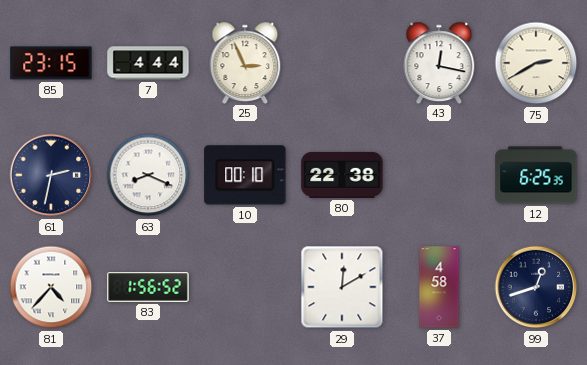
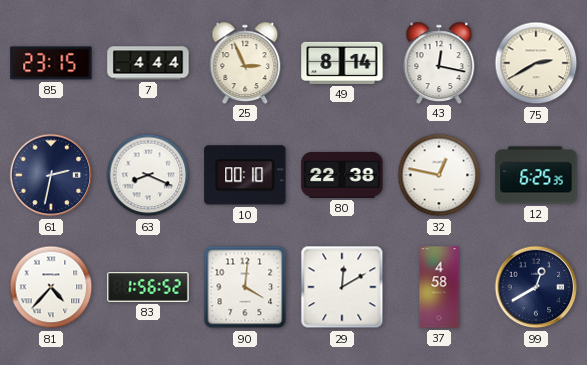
49: none -> 8:14
32: none -> 12:47
90: none -> 4:01
99: 12:42 -> 12:40
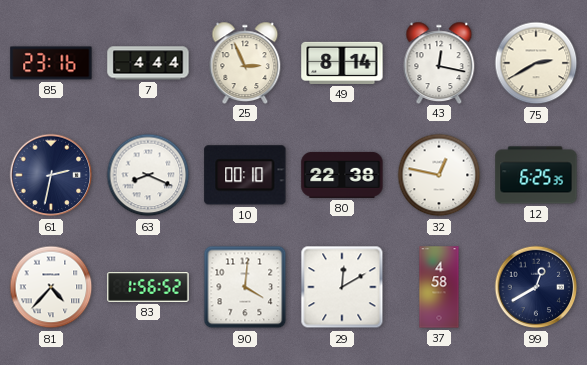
85: 23:15 -> 23:16
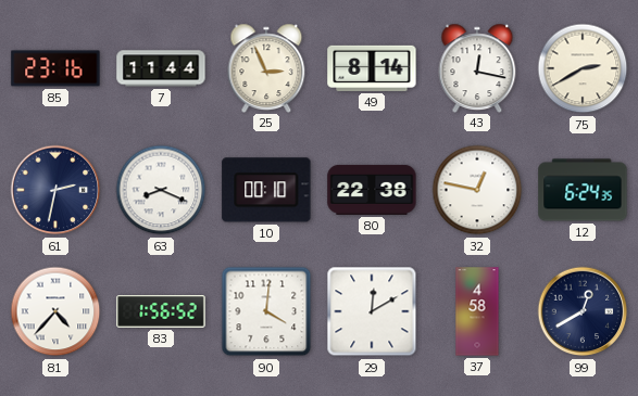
7: 4:44 -> 11:44
12: 6:25 -> 6:24
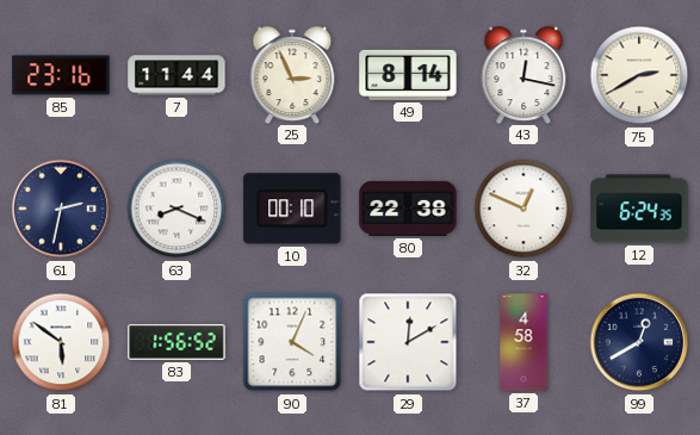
32: 12:47 -> 12:49
81: 4:37 -> 5:51
90: 4:01 -> 4:04
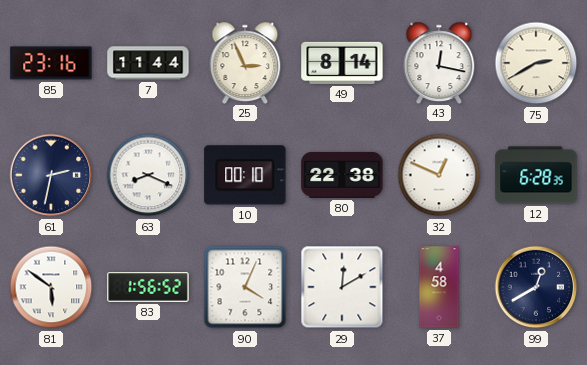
12: 6:24 -> 6:28
